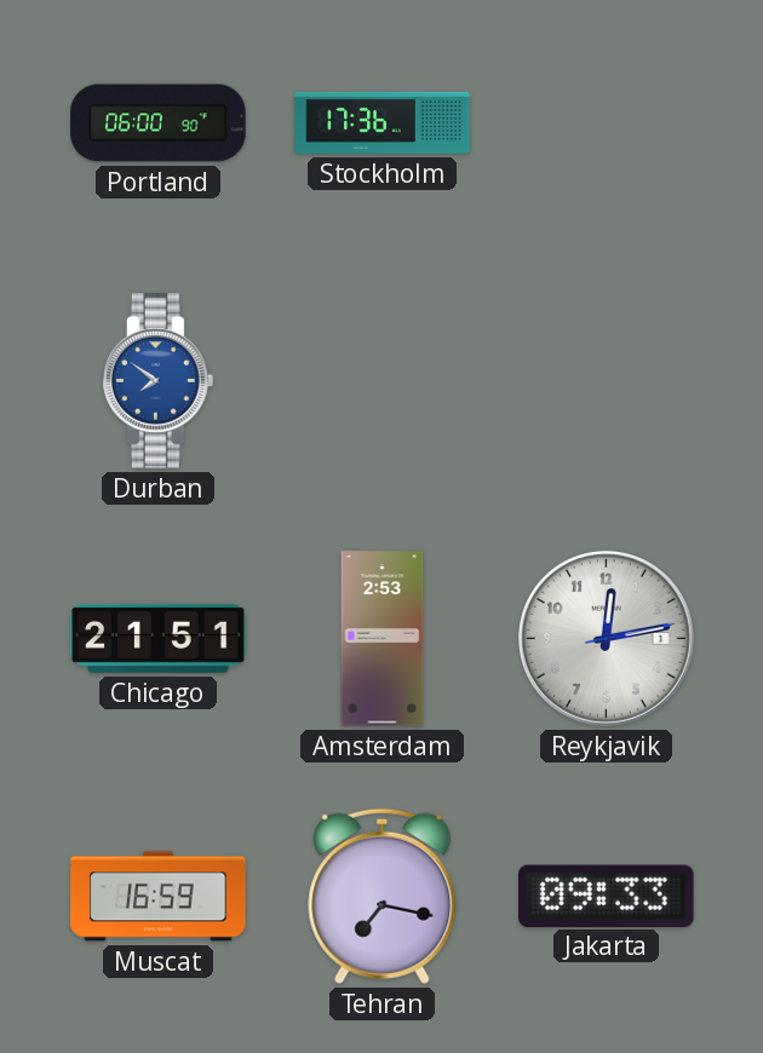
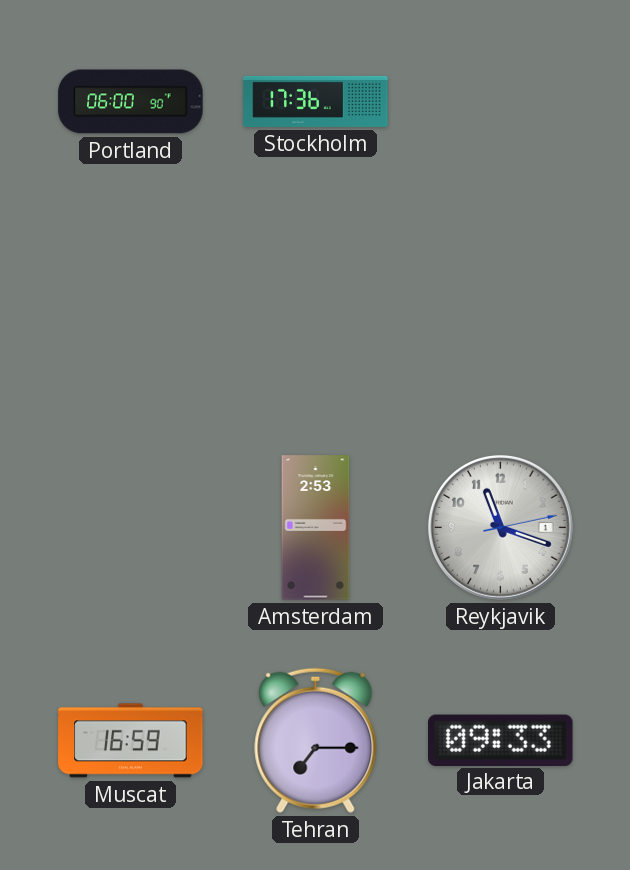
Durban: 7:51 -> none
Chicago: 21:51 -> none
Reykjavik: 12:13 -> 11:18
Tehran: 7:17 -> 7:15
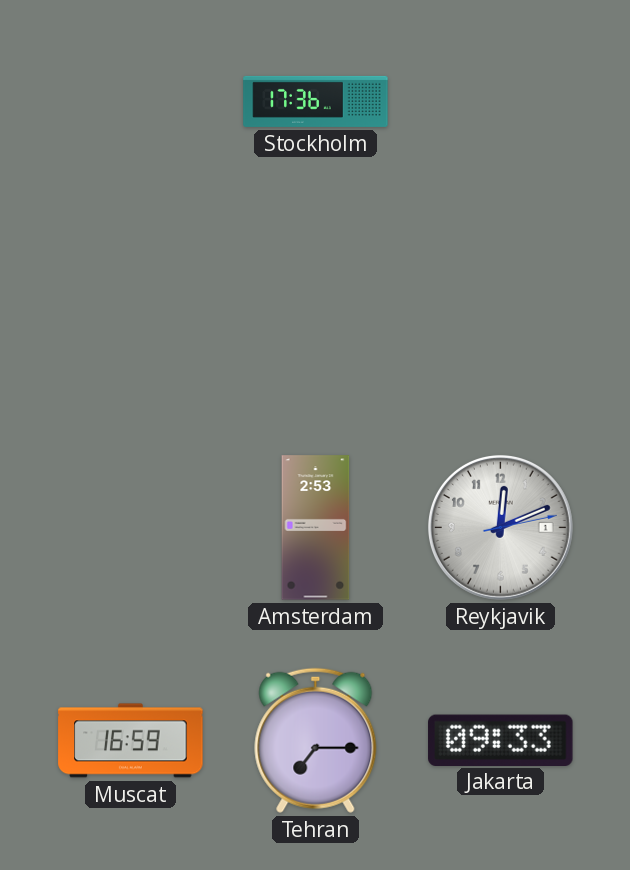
Portland: 06:00 -> none
Reykjavik: 11:18 -> 12:11
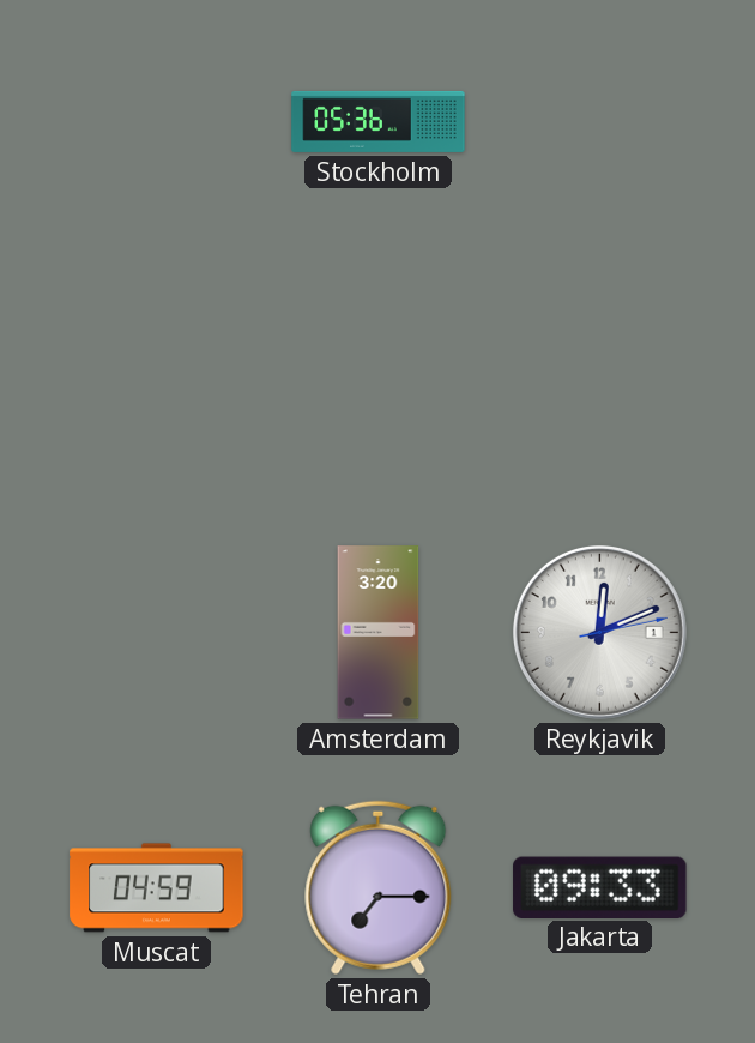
Stockholm: 17:36 -> 05:36
Amsterdam: 2:53 -> 3:20
Muscat: 16:59 -> 04:59
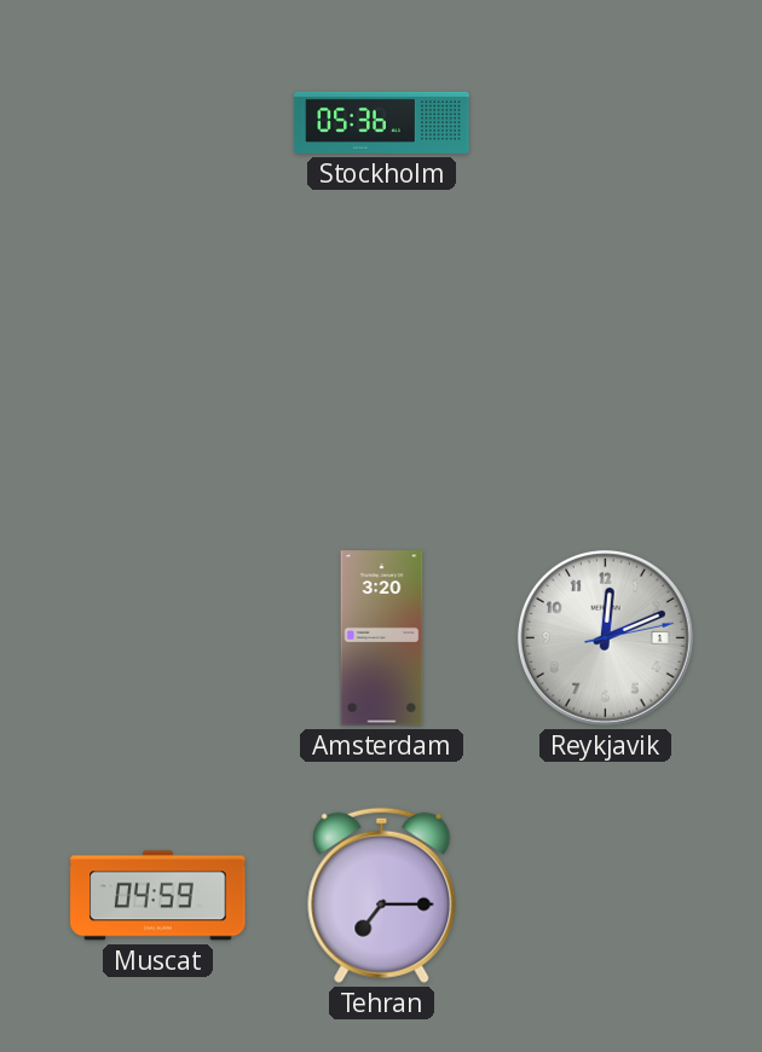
Jakarta: 09:33 -> none
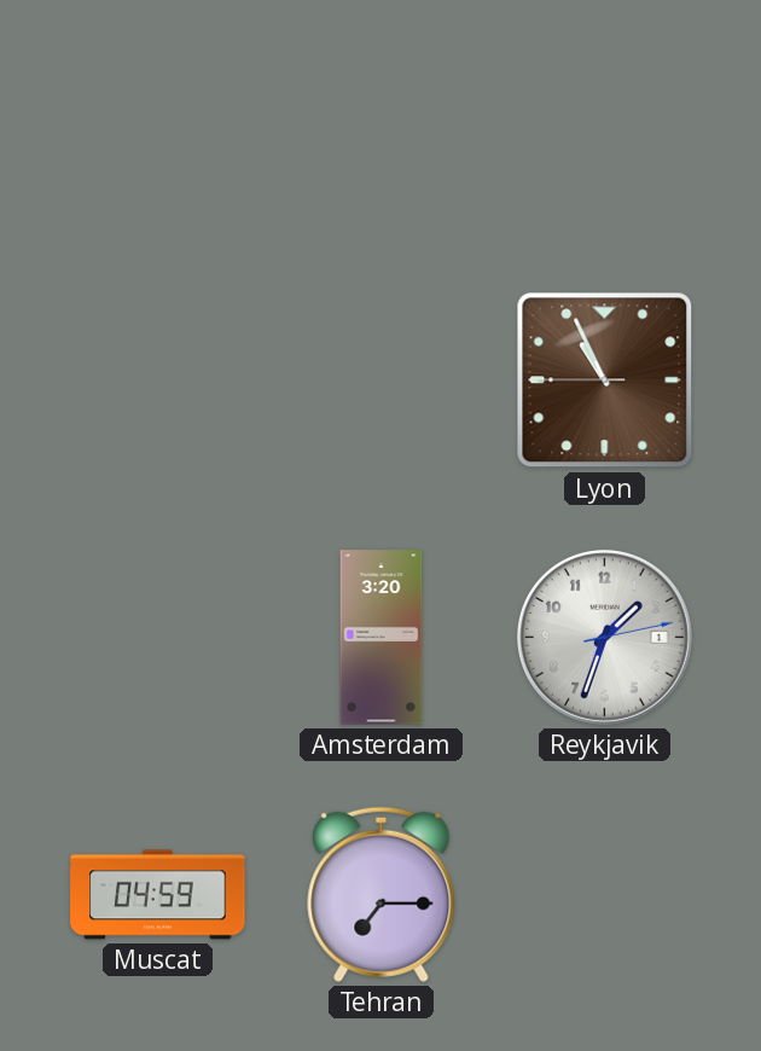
Stockholm: 05:36 -> none
Lyon: none -> 10:55
Reykjavik: 12:11 -> 1:33
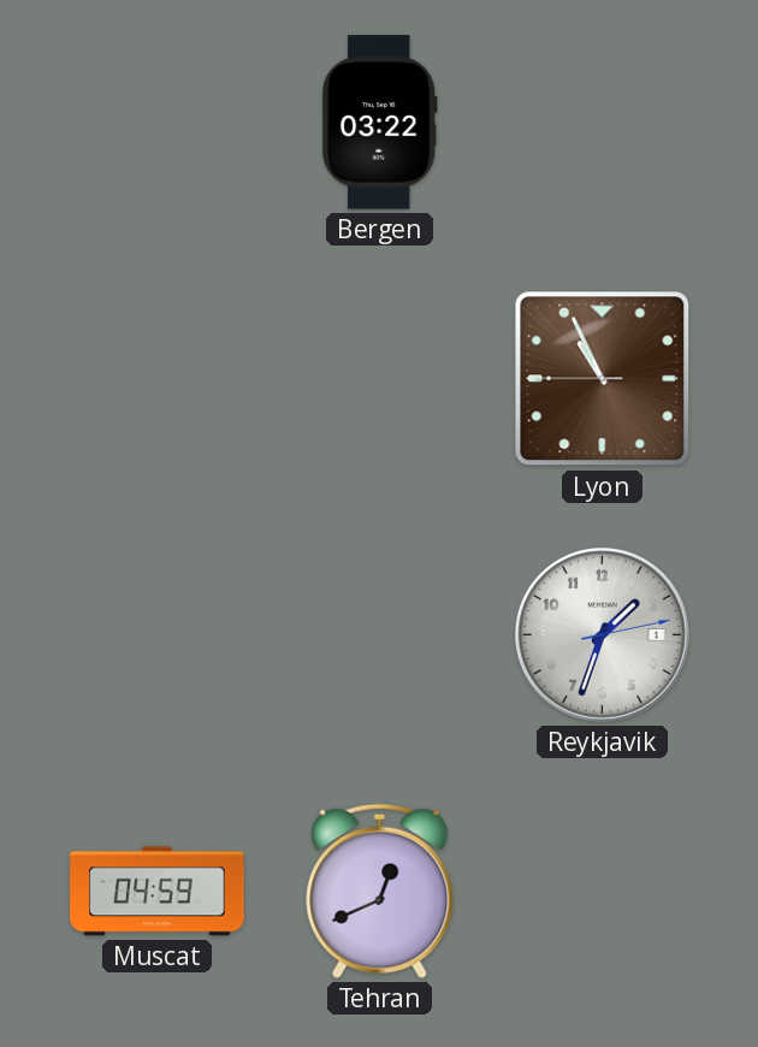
Bergen: none -> 03:22
Amsterdam: 3:20 -> none
Tehran: 7:15 -> 12:41
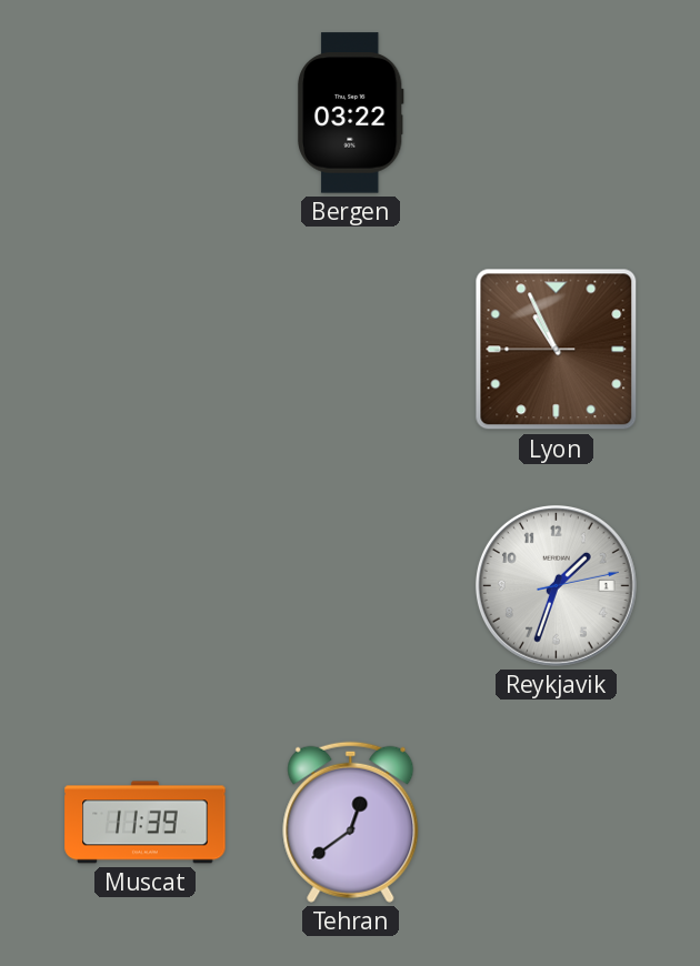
Muscat: 04:59 -> 11:39
Tehran: 12:41 -> 12:39
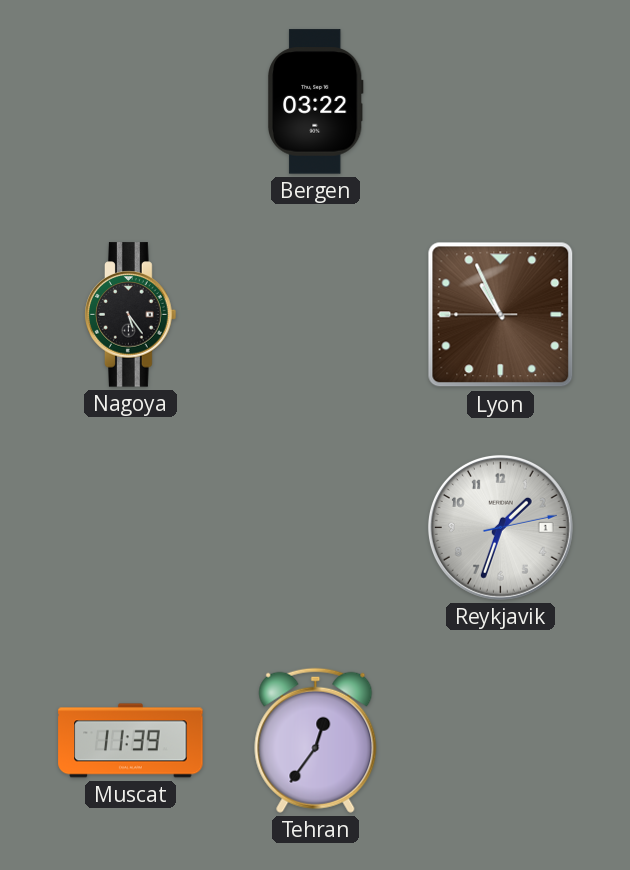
Nagoya: none -> 5:24
Tehran: 12:39 -> 12:36
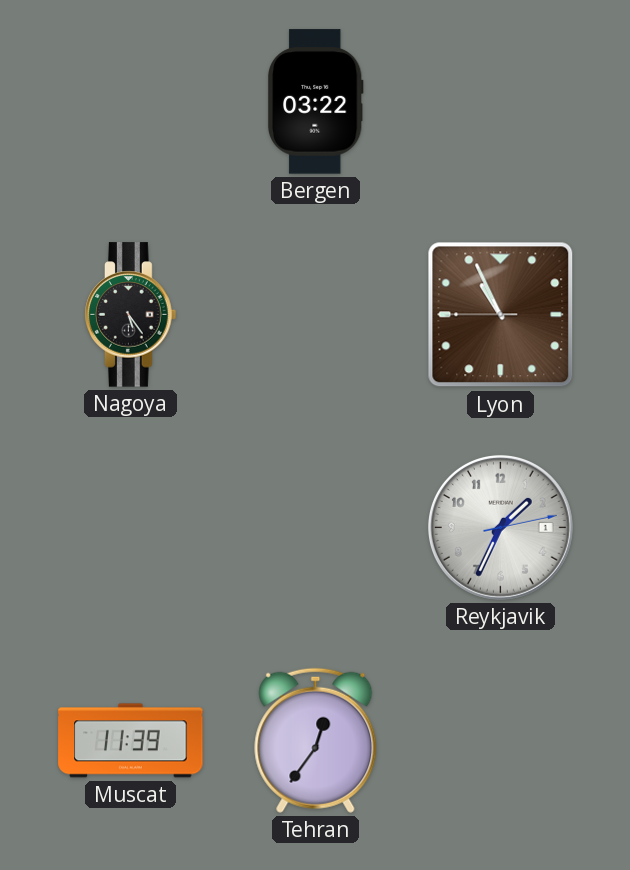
Reykjavik: 1:33 -> 1:34
